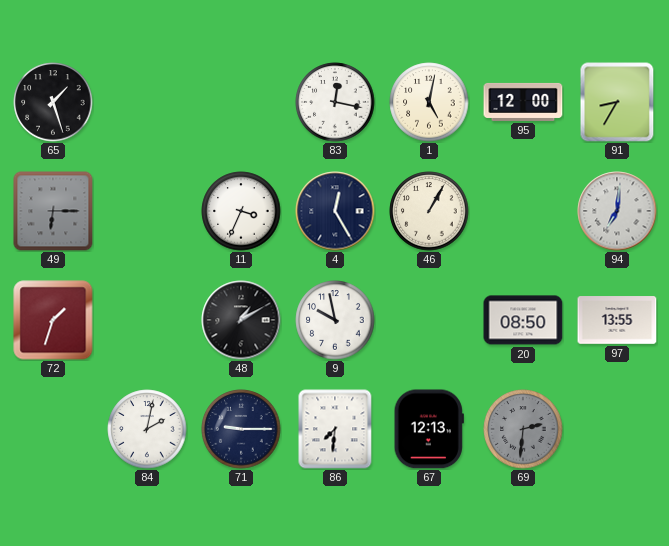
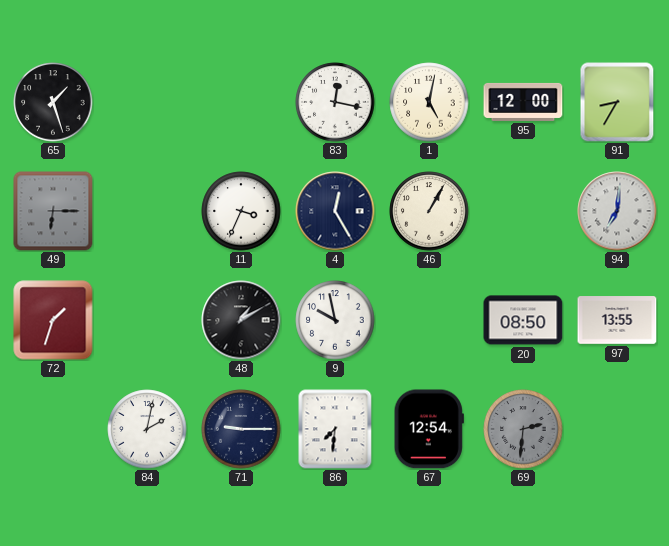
67: 12:13 -> 12:54
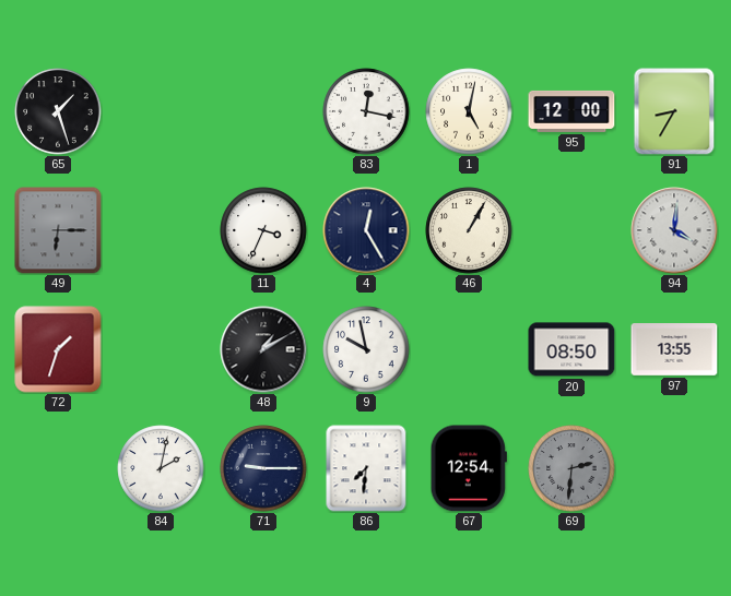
94: 7:01 -> 4:01
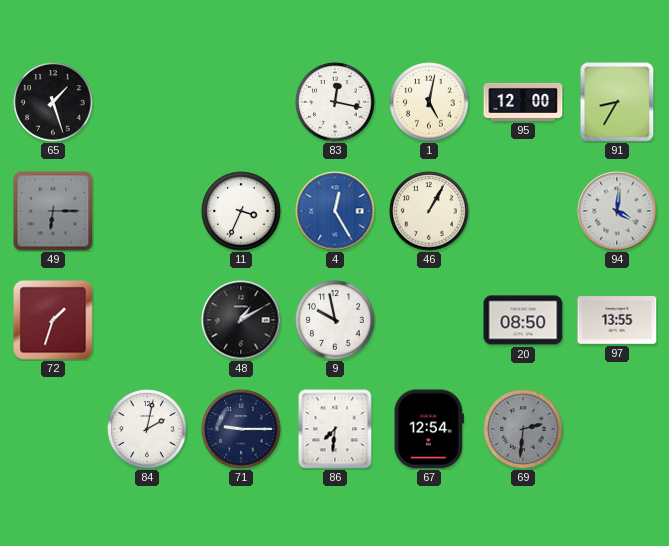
4 dial: navy -> blue
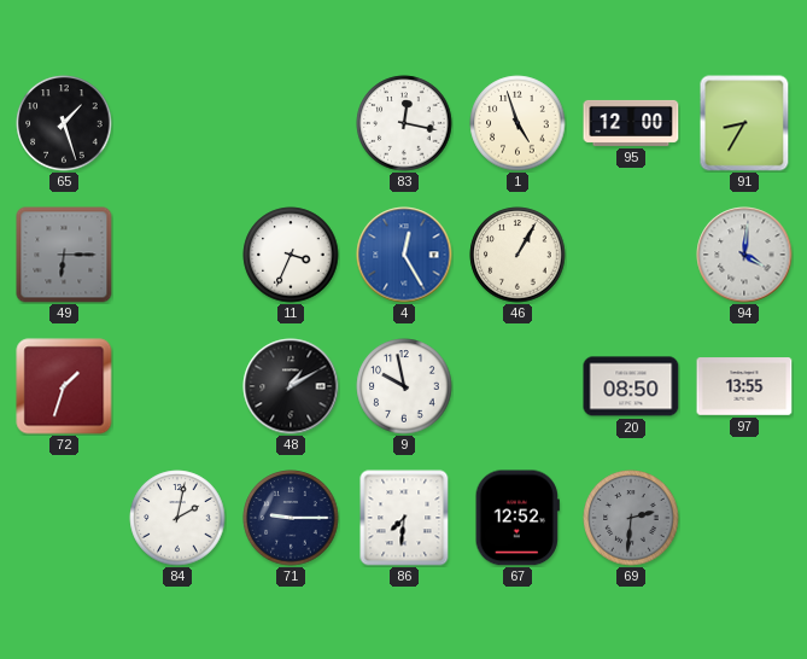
1: 5:02 -> 4:57
67: 12:54 -> 12:52
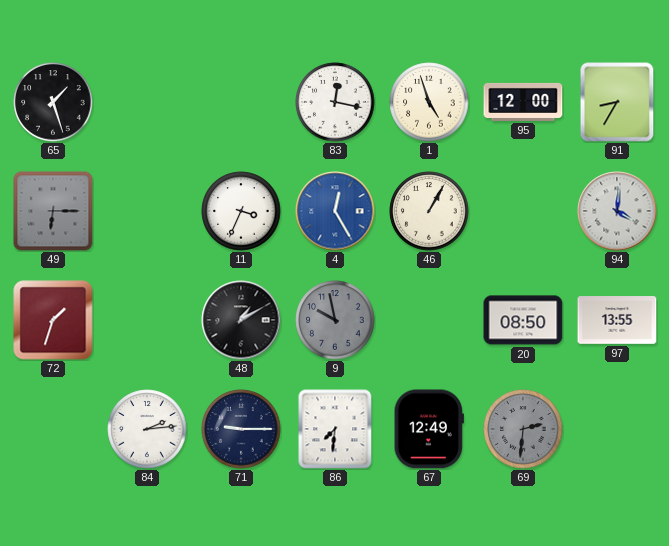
9 dial: white -> grey
84: 2:02 -> 2:14
67: 12:52 -> 12:49
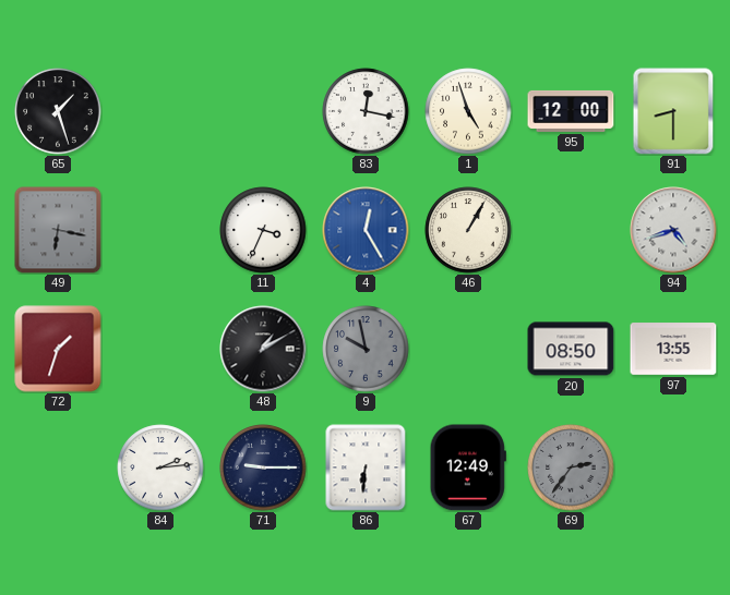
91: 8:35 -> 8:30
49: 6:15 -> 6:17
94: 4:01 -> 4:42
86: 7:31 -> 6:31
69: 2:31 -> 2:36
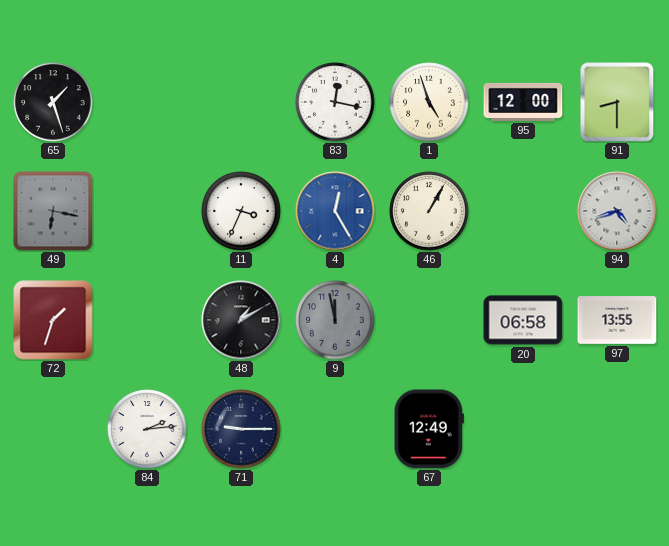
9: 9:58 -> 11:58
20: 08:50 -> 06:58
86: 6:31 -> none
69: 2:36 -> none
